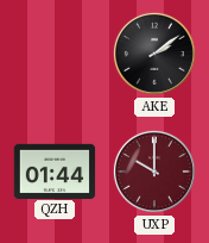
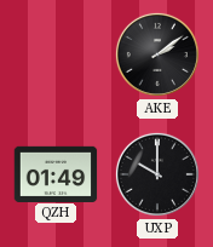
QZH: 01:44 -> 01:49
UXP dial: burgundy -> black
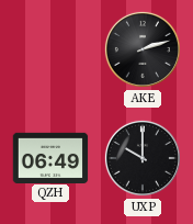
AKE: 2:09 -> 2:12
QZH: 01:49 -> 06:49
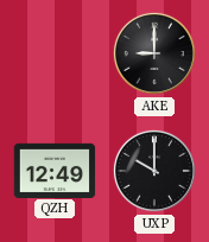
AKE: 2:12 -> 9:00
QZH: 06:49 -> 12:49
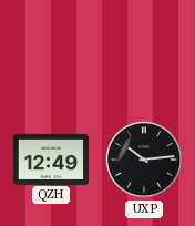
AKE: 9:00 -> none
UXP: 10:00 -> 10:14
